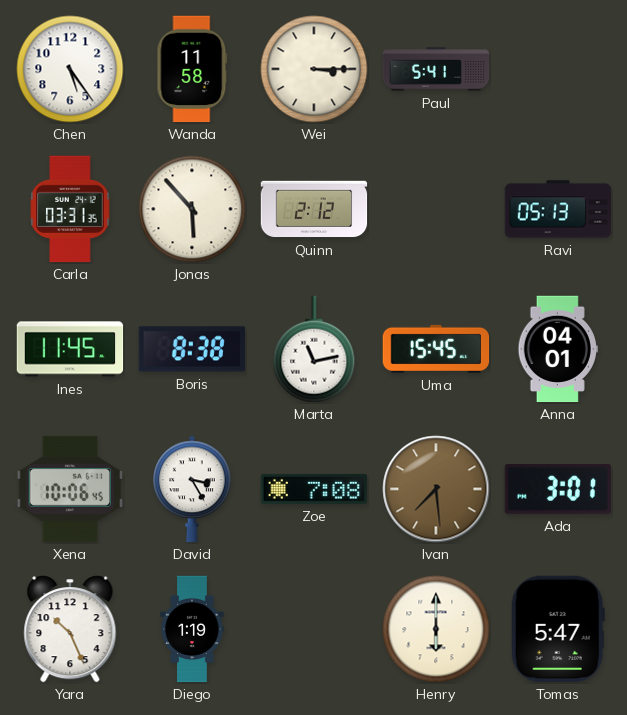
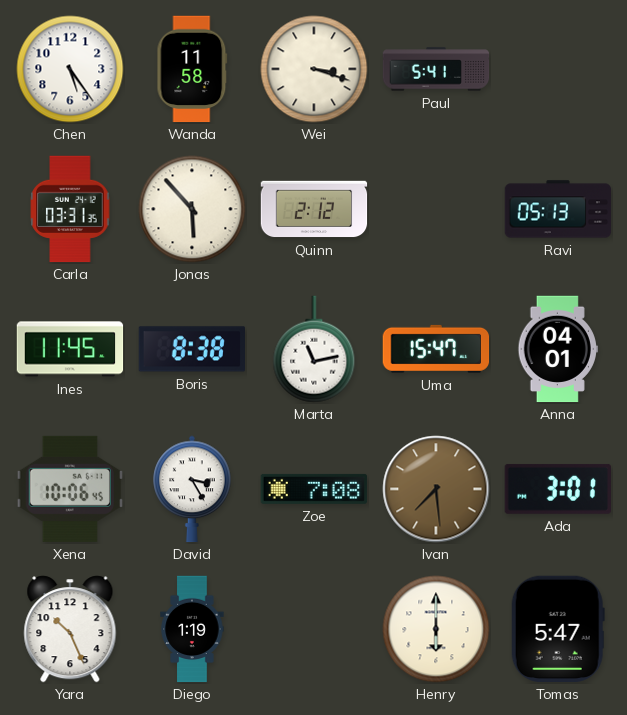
Wei: 3:15 -> 3:18
Uma: 15:45 -> 15:47
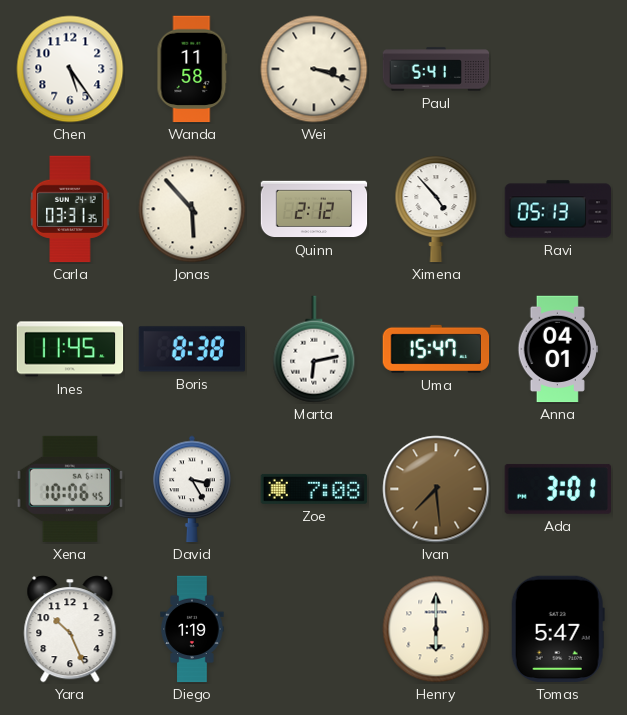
Ximena: none -> 4:53
Marta: 11:13 -> 6:13
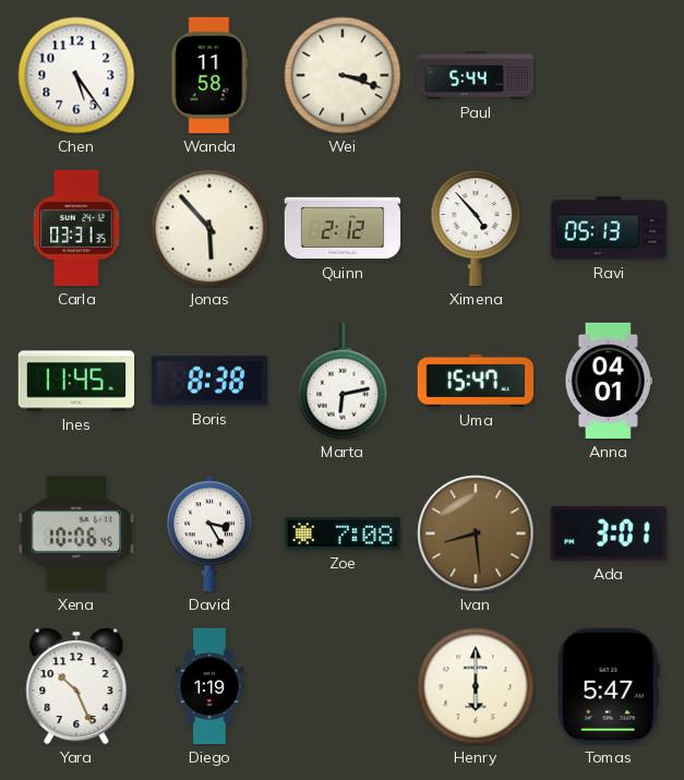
Paul: 5:41 -> 5:44
Ivan: 7:29 -> 8:29
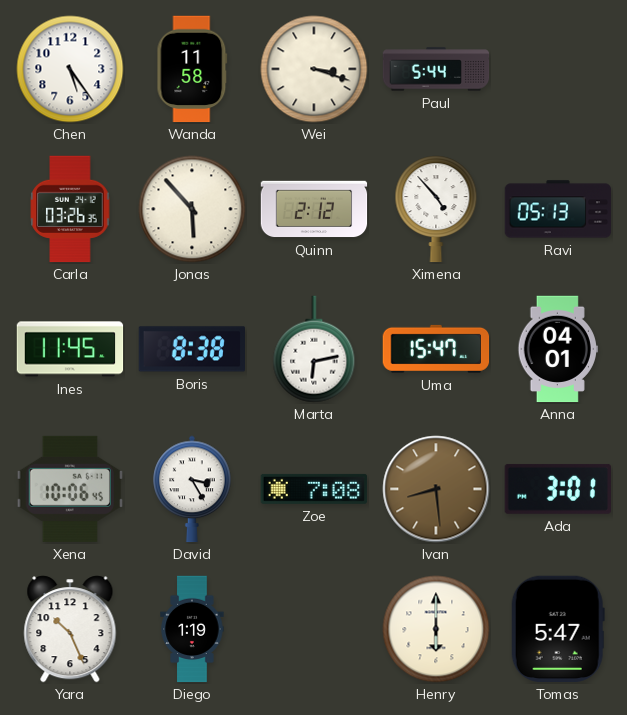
Carla: 03:31 -> 03:26
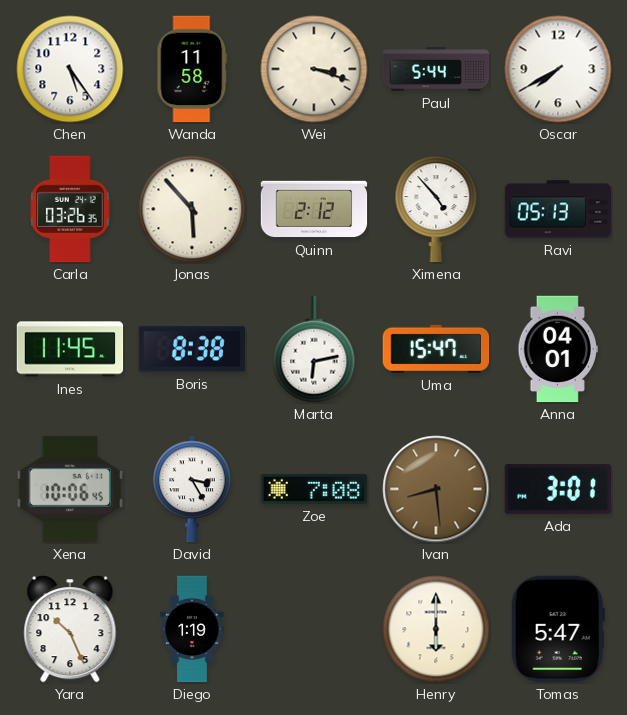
Oscar: none -> 7:40
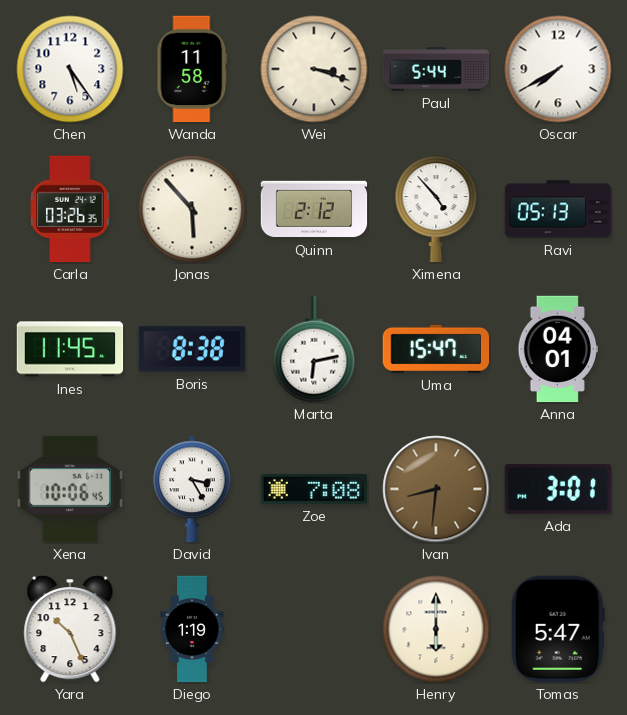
Ivan: 8:29 -> 8:31
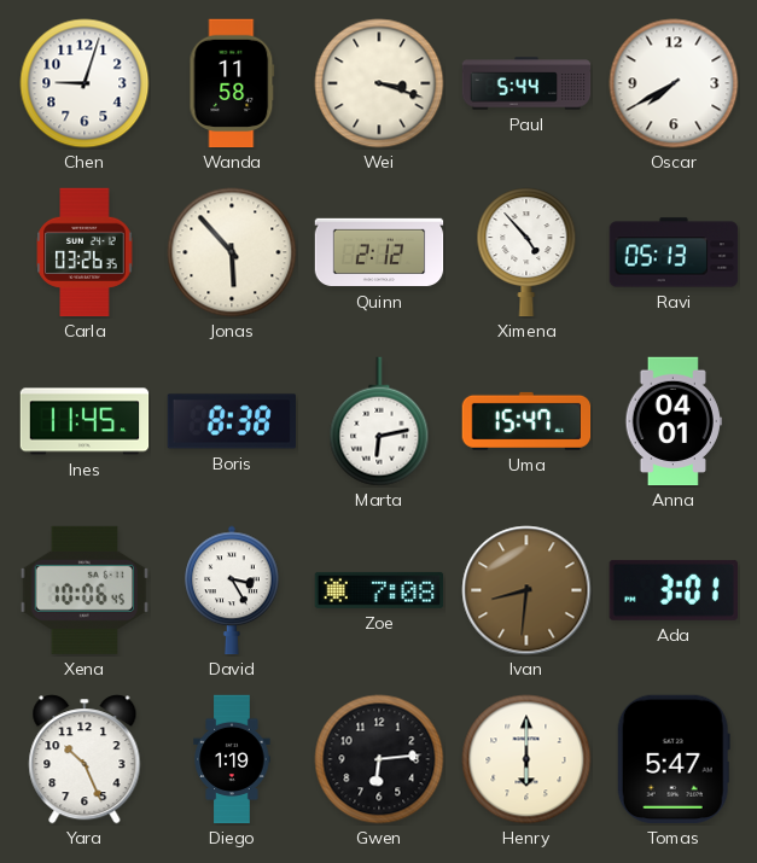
Chen: 5:24 -> 9:03
Gwen: none -> 6:14
